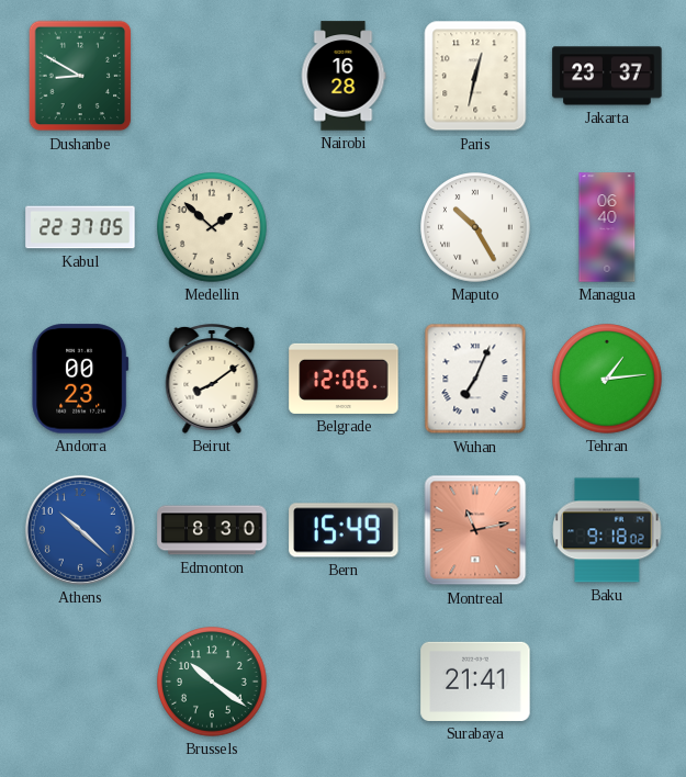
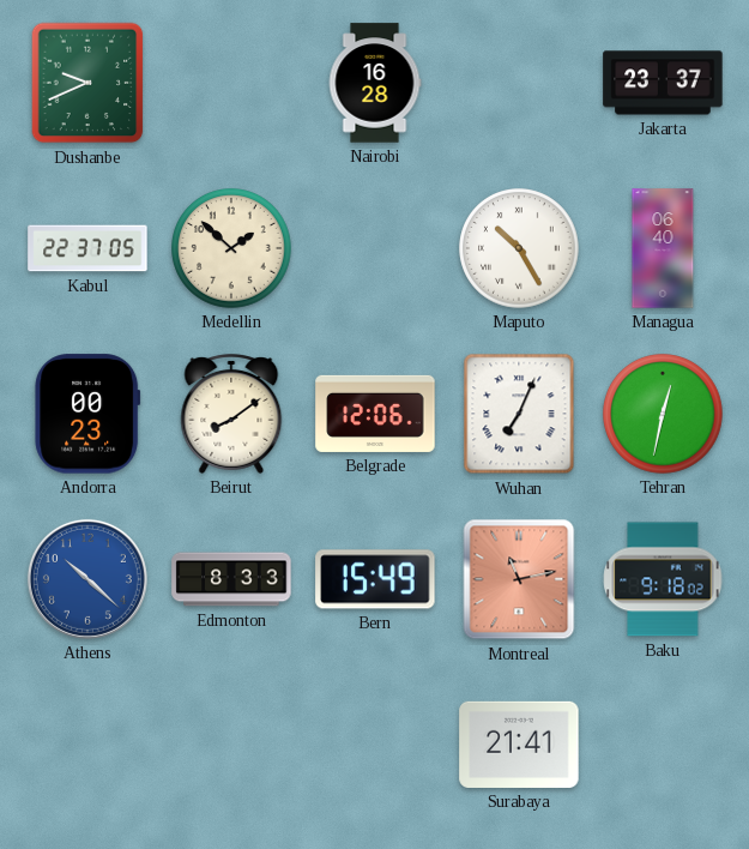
Dushanbe: 8:50 -> 9:41
Paris: 12:32 -> none
Tehran: 1:14 -> 12:32
Edmonton: 8:30 -> 8:33
Brussels: 10:21 -> none
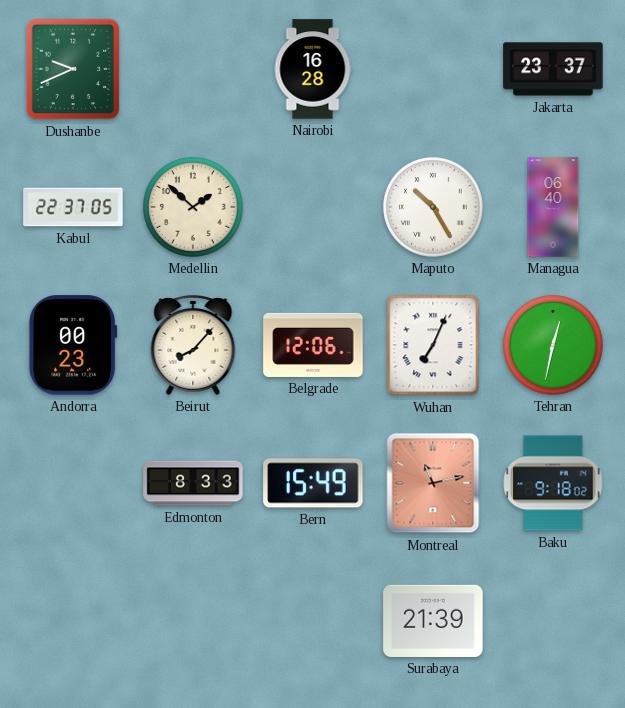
Beirut: 8:09 -> 8:07
Athens: 10:22 -> none
Surabaya: 21:41 -> 21:39
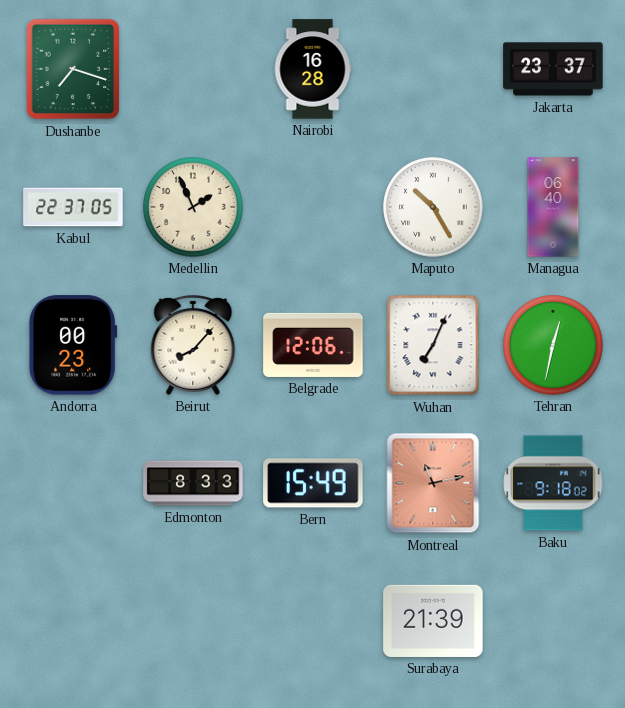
Dushanbe: 9:41 -> 7:18
Medellin: 1:52 -> 1:56
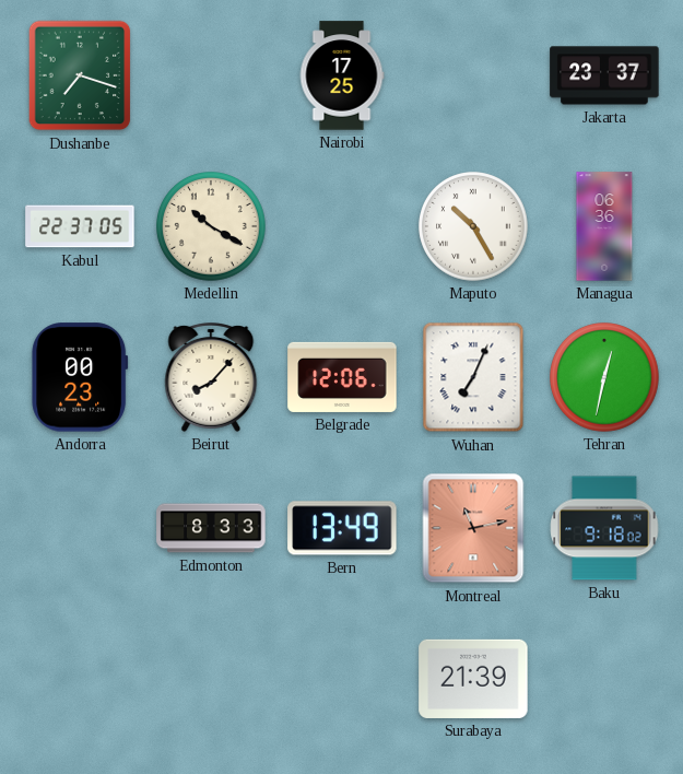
Nairobi: 16:28 -> 17:25
Medellin: 1:56 -> 10:20
Managua: 06:40 -> 06:36
Bern: 15:49 -> 13:49
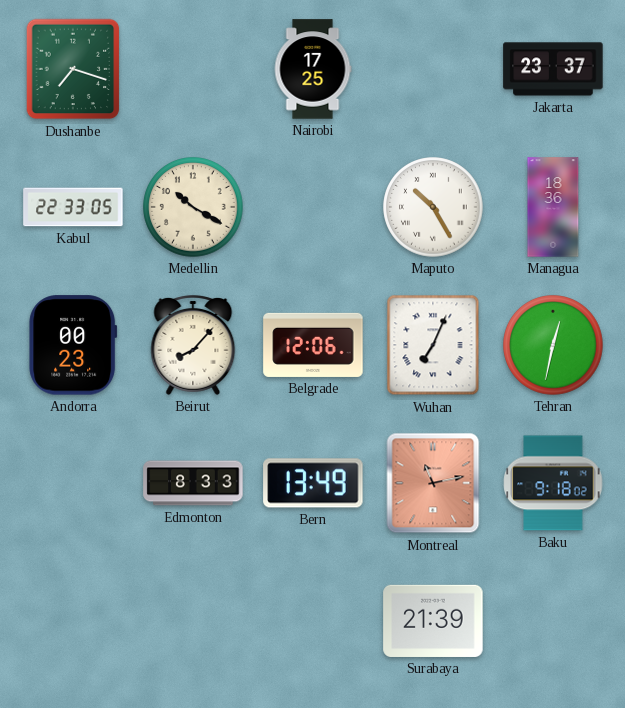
Kabul: 22:37 -> 22:33
Managua: 06:36 -> 18:36
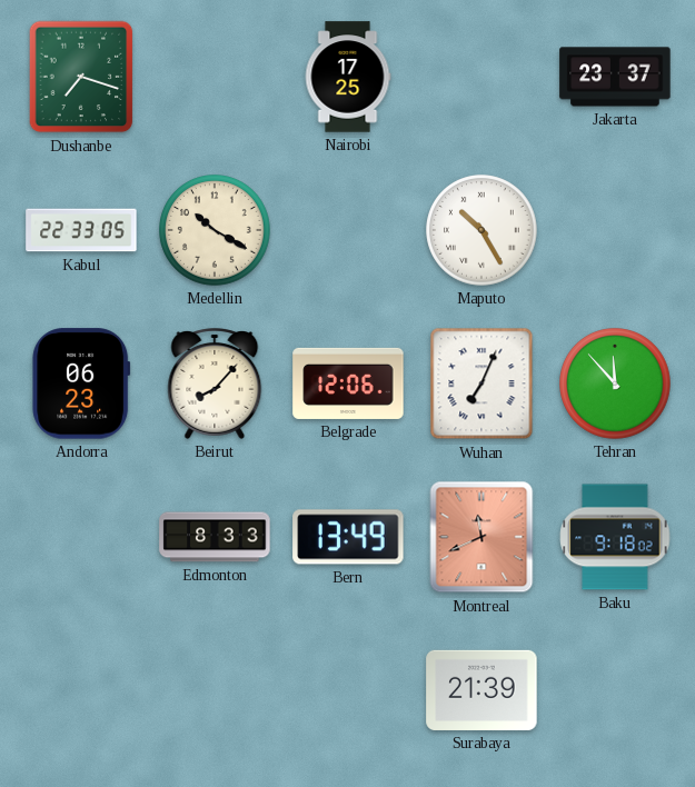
Managua: 18:36 -> none
Andorra: 00:23 -> 06:23
Tehran: 12:32 -> 11:53
Montreal: 11:13 -> 11:41
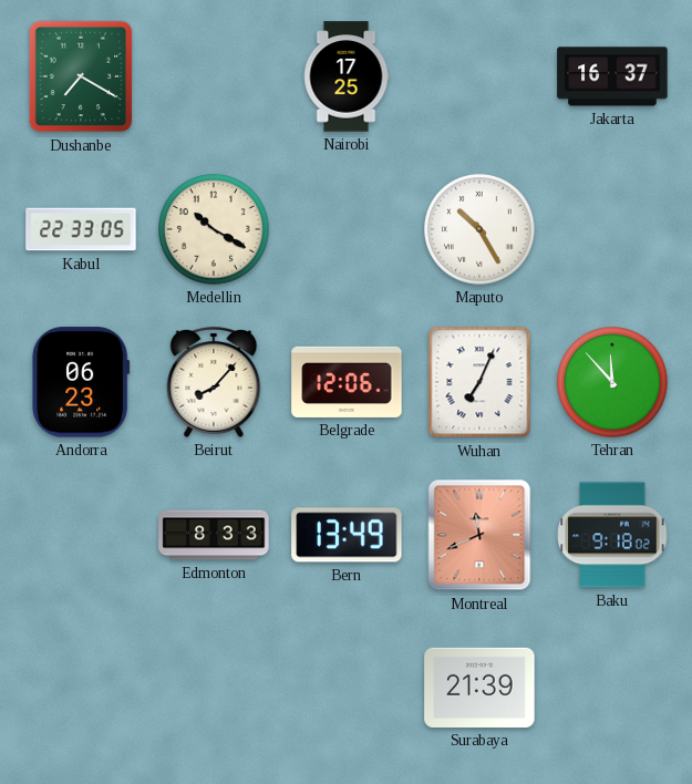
Dushanbe: 7:18 -> 7:20
Jakarta: 23:37 -> 16:37
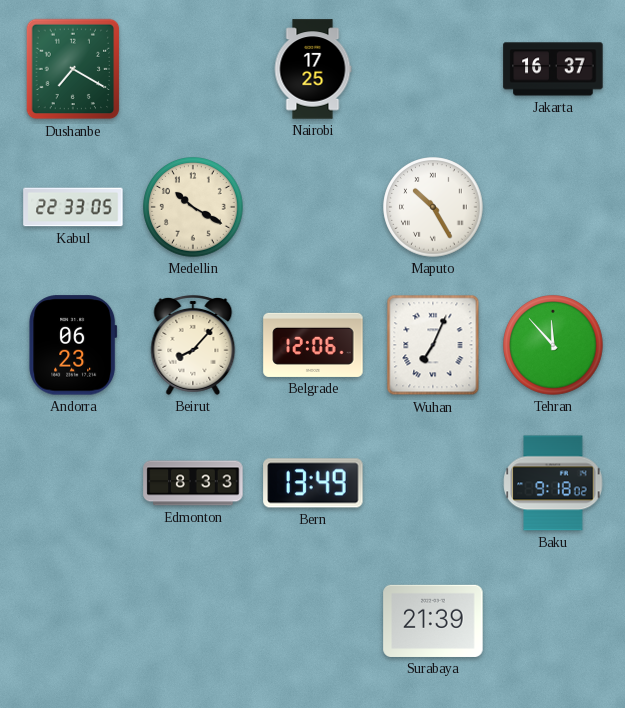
Montreal: 11:41 -> none
